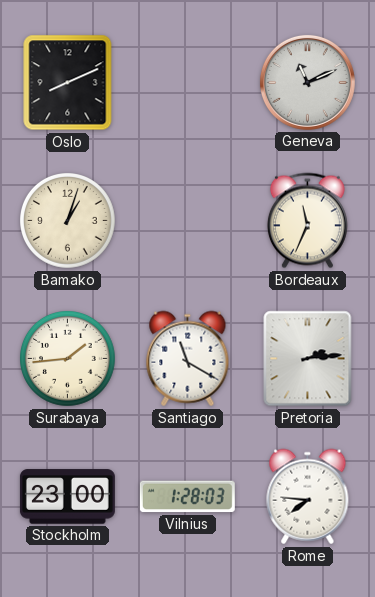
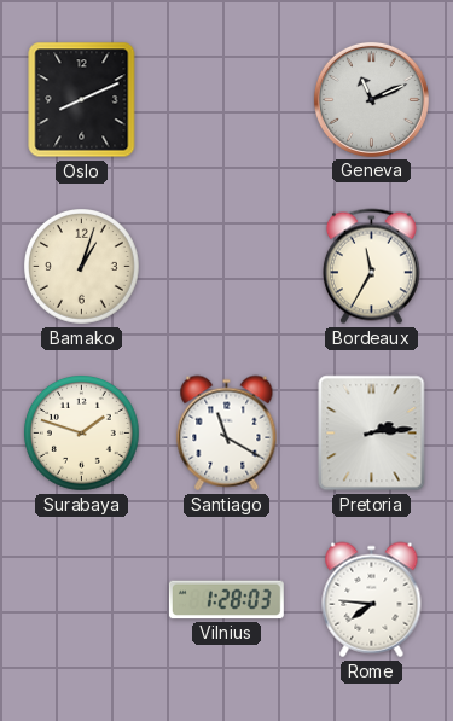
Bordeaux: 11:34 -> 11:35
Surabaya: 1:44 -> 1:48
Stockholm: 23:00 -> none
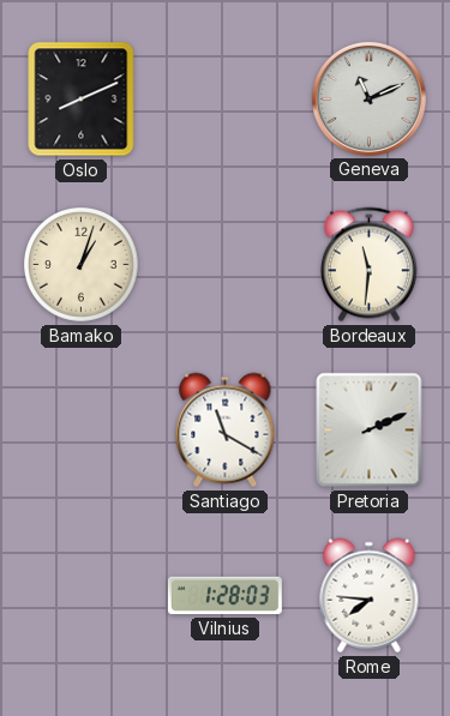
Bordeaux: 11:35 -> 11:31
Surabaya: 1:48 -> none
Pretoria: 2:14 -> 2:11
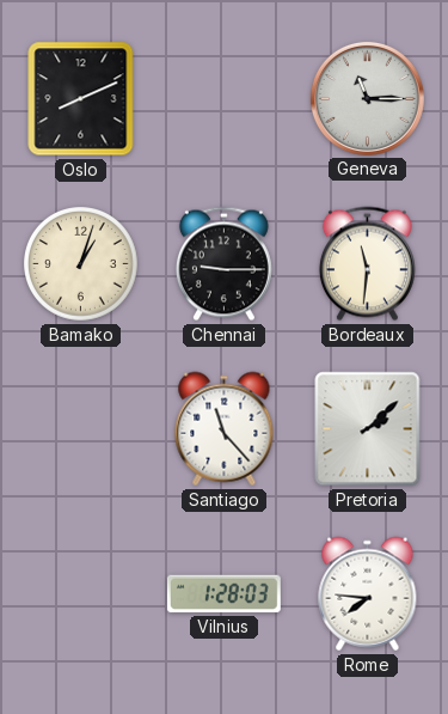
Geneva: 11:11 -> 11:15
Chennai: none -> 9:15
Santiago: 11:20 -> 11:23
Pretoria: 2:11 -> 2:08
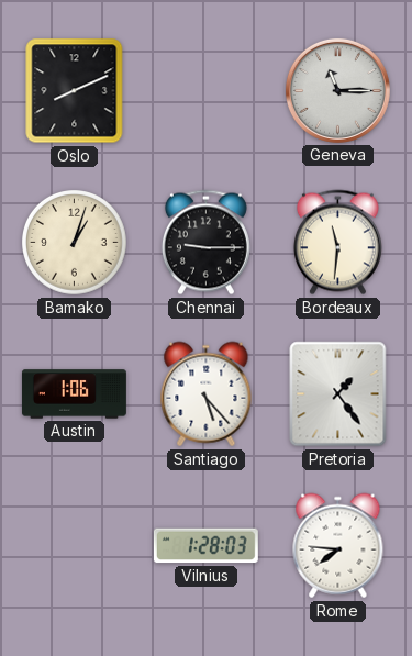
Austin: none -> 1:06
Santiago: 11:23 -> 5:23
Pretoria: 2:08 -> 1:24
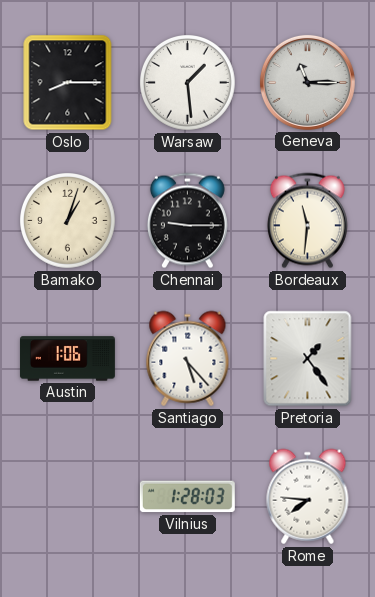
Oslo: 8:11 -> 8:15
Warsaw: none -> 1:29
